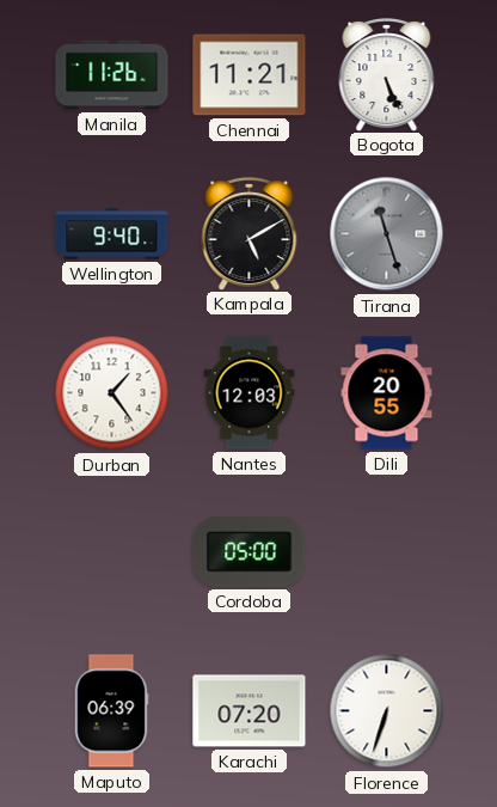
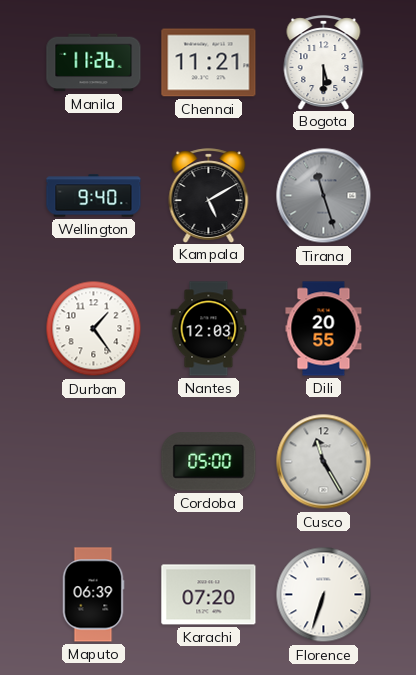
Bogota: 5:26 -> 5:30
Cusco: none -> 11:25
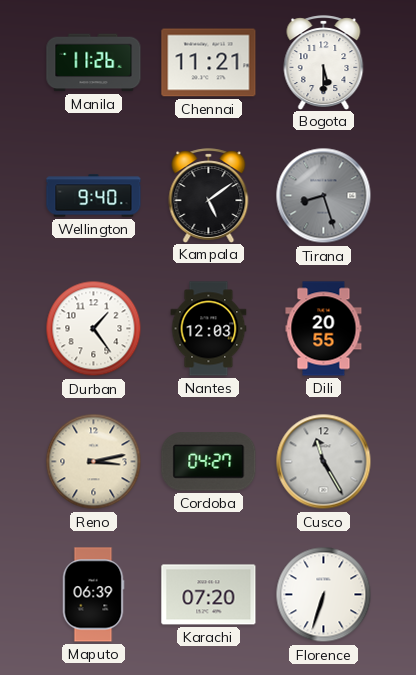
Kampala: 5:10 -> 5:09
Tirana: 11:27 -> 8:27
Reno: none -> 3:13
Cordoba: 05:00 -> 04:27
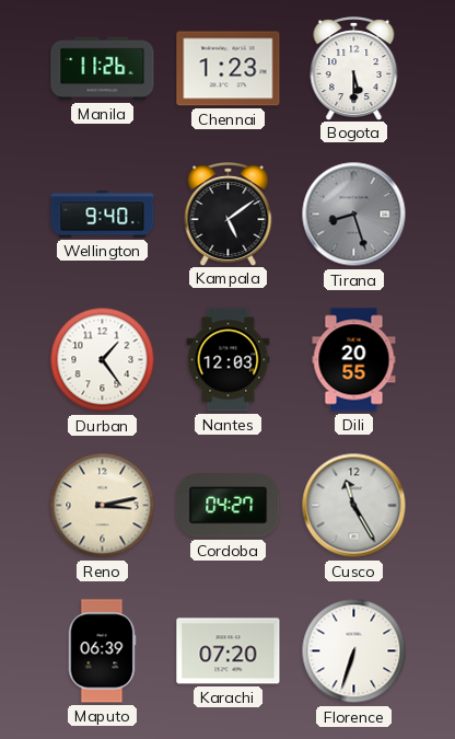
Chennai: 11:21 -> 1:23
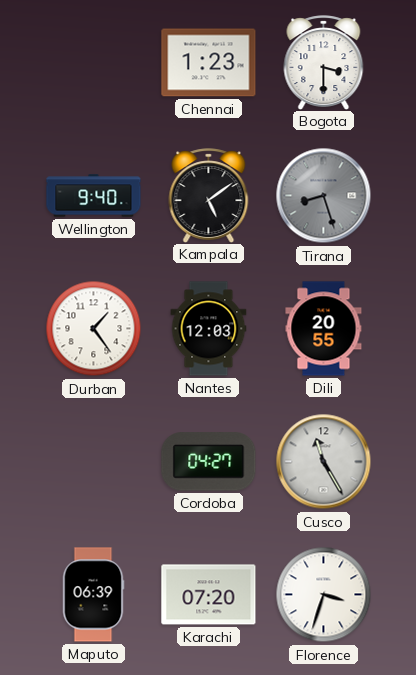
Manila: 11:26 -> none
Bogota: 5:30 -> 3:30
Reno: 3:13 -> none
Florence: 6:33 -> 3:33
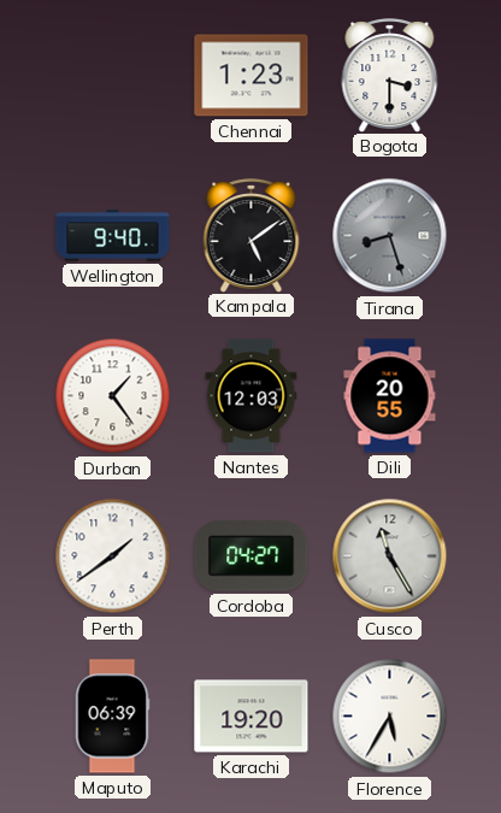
Perth: none -> 1:39
Karachi: 07:20 -> 19:20
Florence: 3:33 -> 5:35
